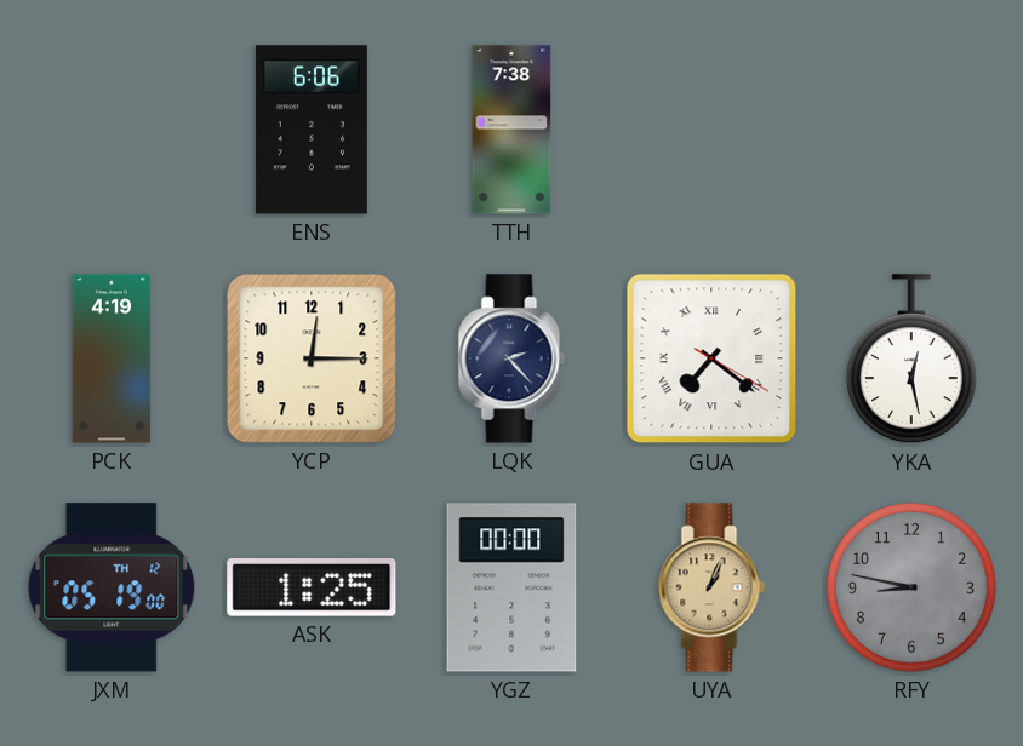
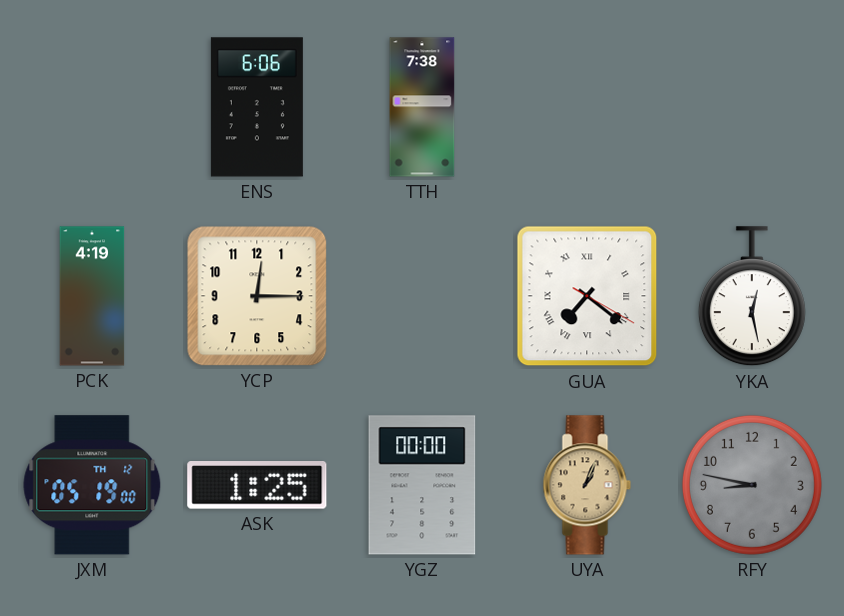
LQK: 2:23 -> none
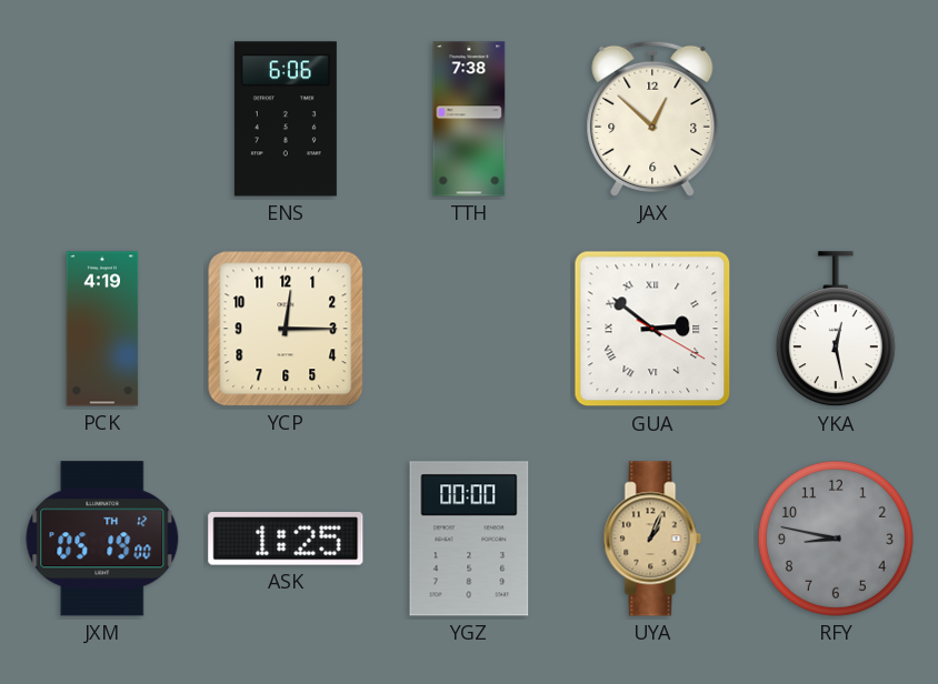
JAX: none -> 12:52
GUA: 7:21 -> 2:51
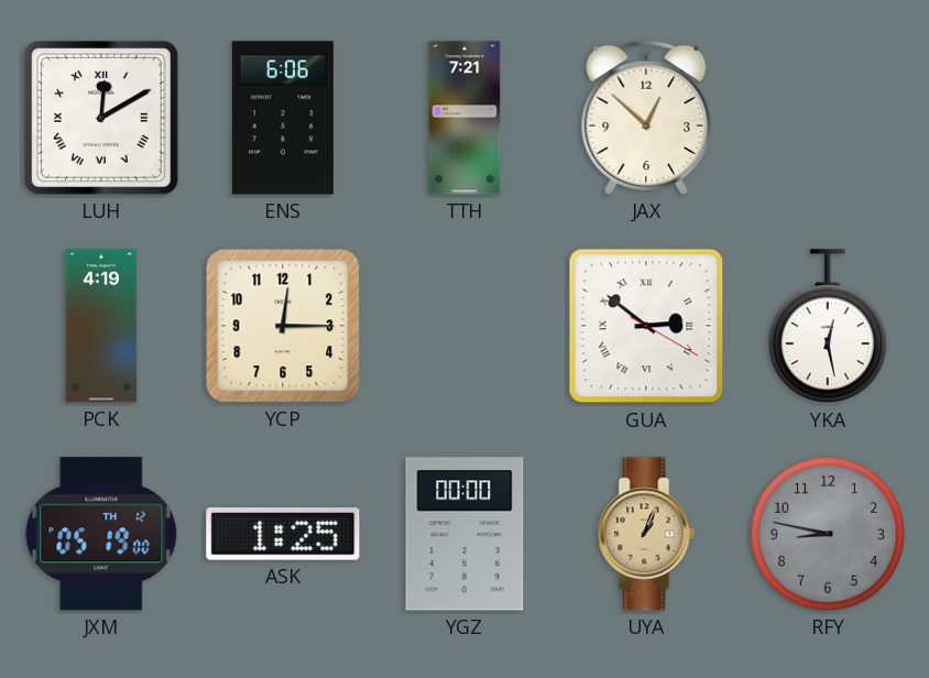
LUH: none -> 12:10
TTH: 7:38 -> 7:21
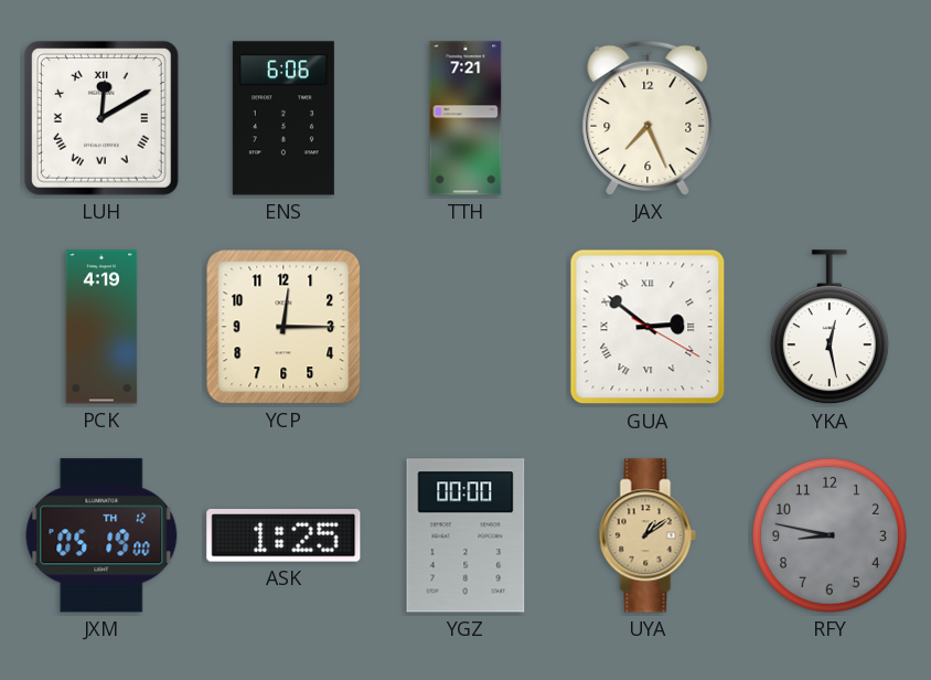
JAX: 12:52 -> 7:26
UYA: 1:04 -> 1:09
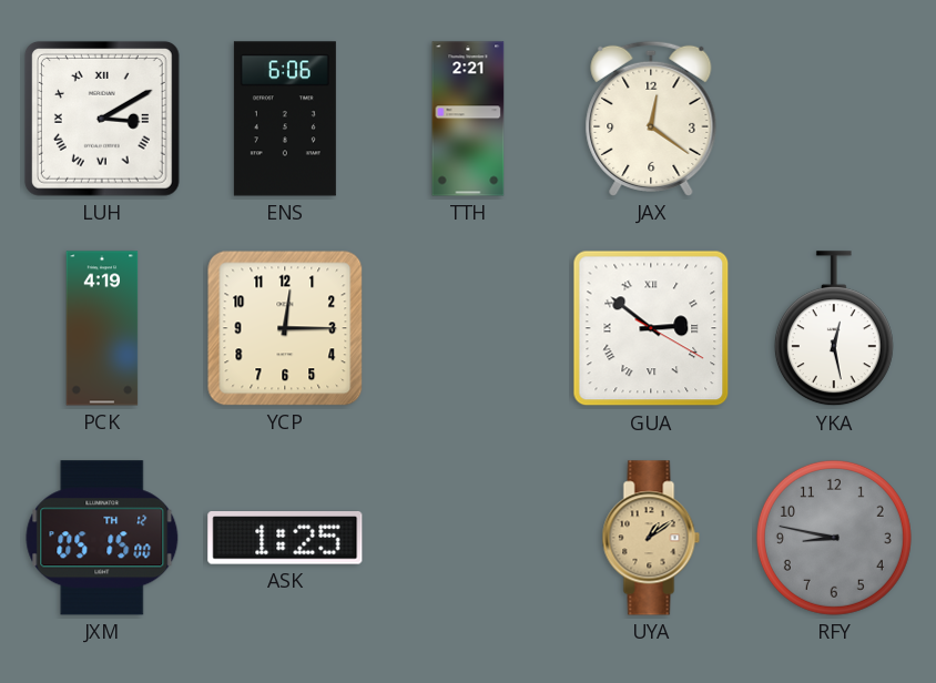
LUH: 12:10 -> 3:10
TTH: 7:21 -> 2:21
JAX: 7:26 -> 12:21
JXM: 05:19 -> 05:15
YGZ: 00:00 -> none
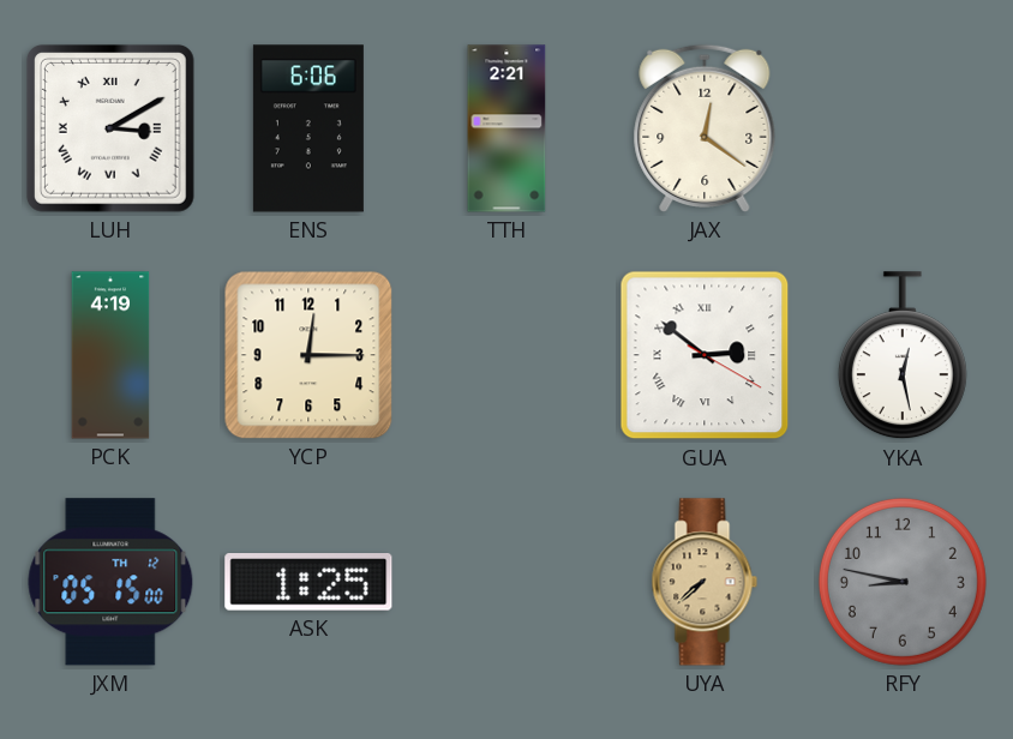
UYA: 1:09 -> 7:38
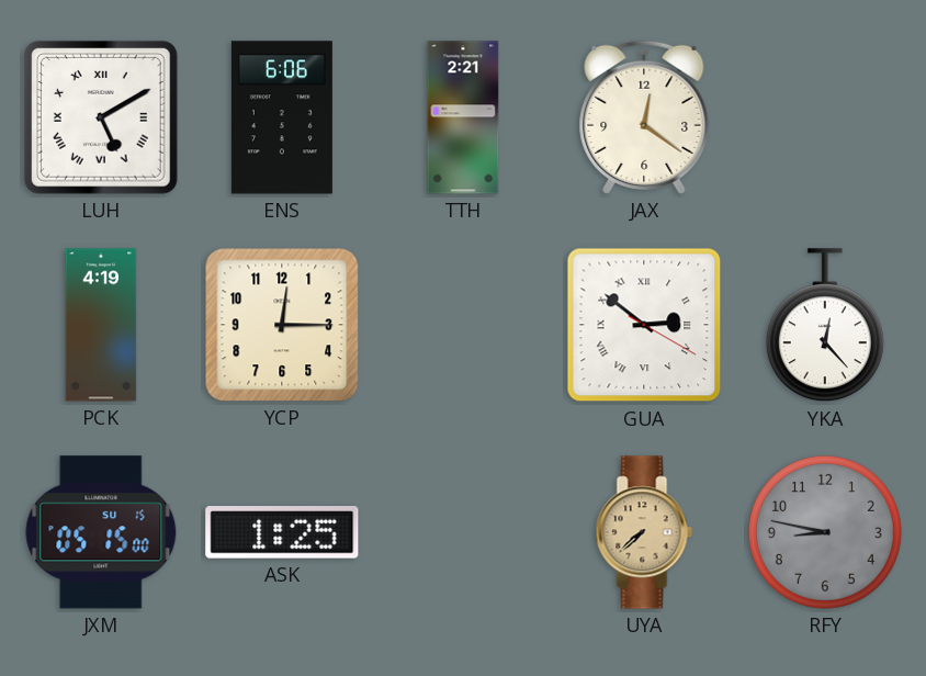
LUH: 3:10 -> 5:10
YKA: 12:28 -> 12:23
JXM date: TH 12 -> SU 15
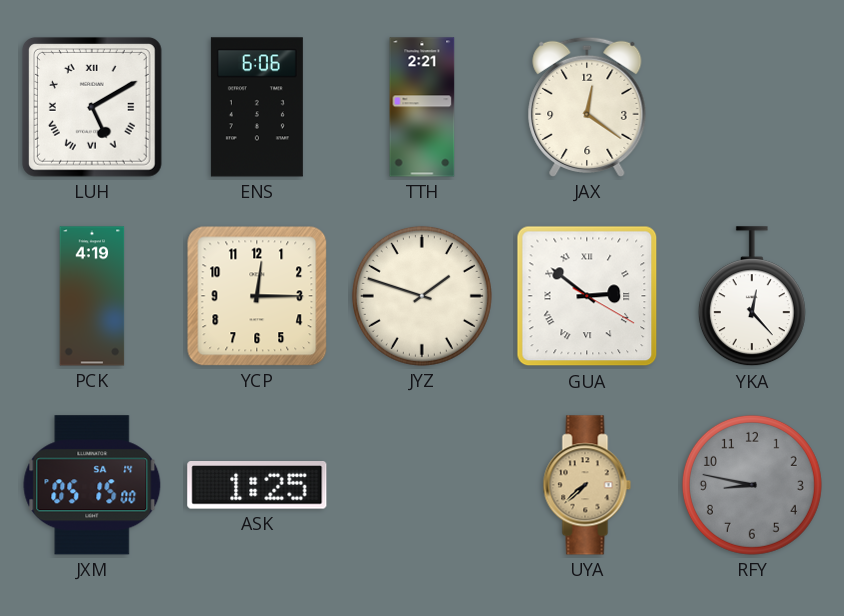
JYZ: none -> 1:48
JXM date: SU 15 -> SA 14
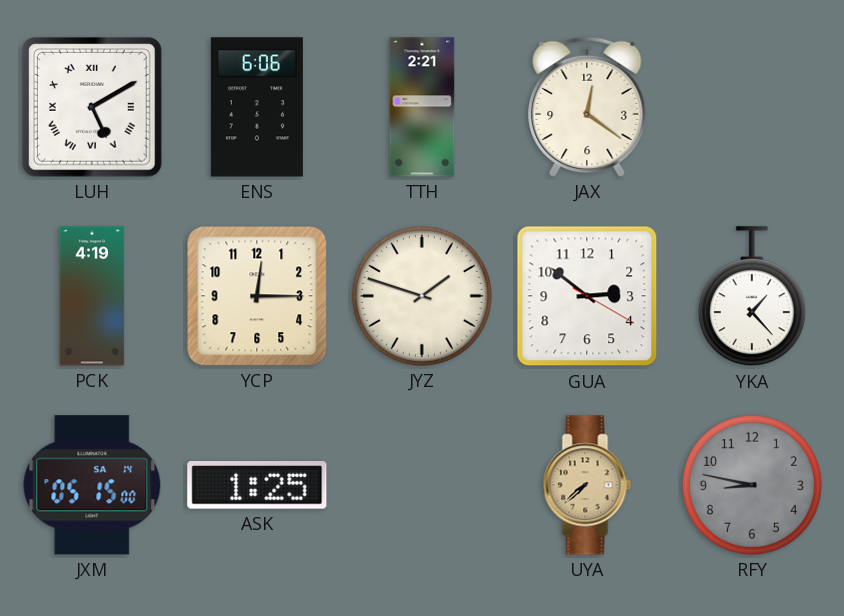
GUA numerals: Roman -> Arabic
YKA: 12:23 -> 1:23
